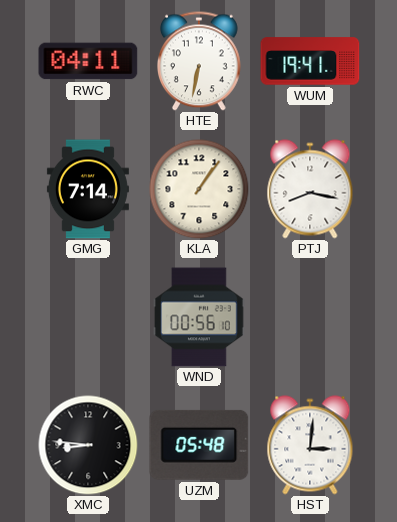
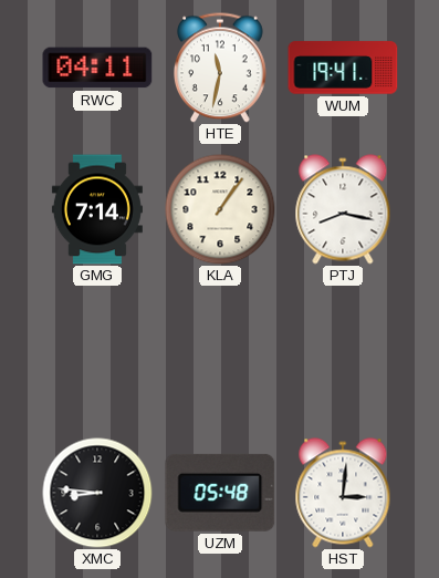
HTE: 6:32 -> 11:32
WND: 00:56 -> none
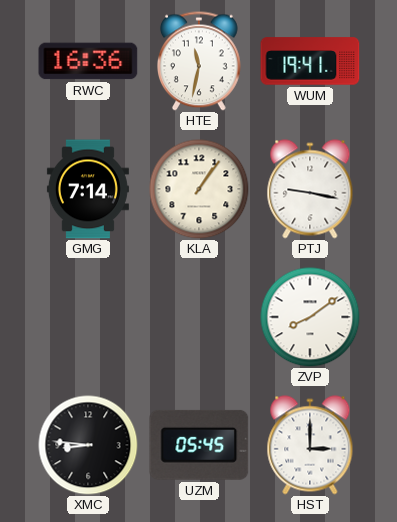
RWC: 04:11 -> 16:36
PTJ: 8:17 -> 9:17
ZVP: none -> 8:09
UZM: 05:48 -> 05:45
HST: 3:01 -> 3:00
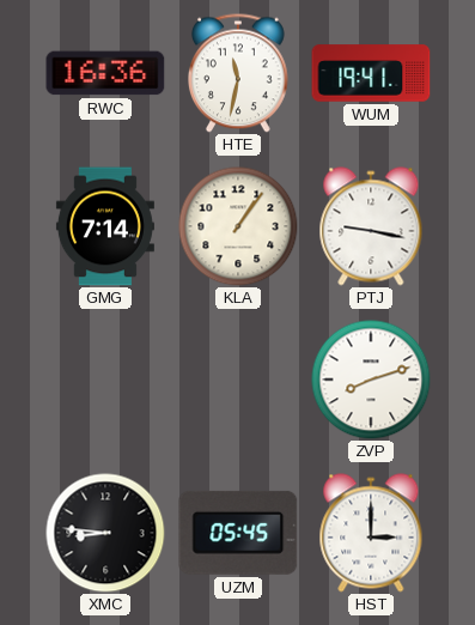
ZVP: 8:09 -> 8:12
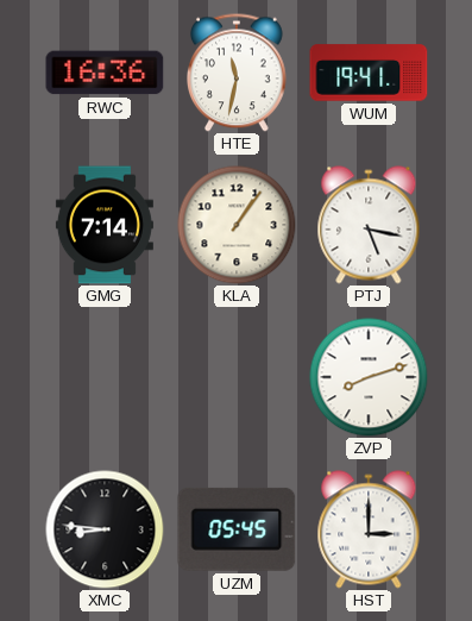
PTJ: 9:17 -> 5:17
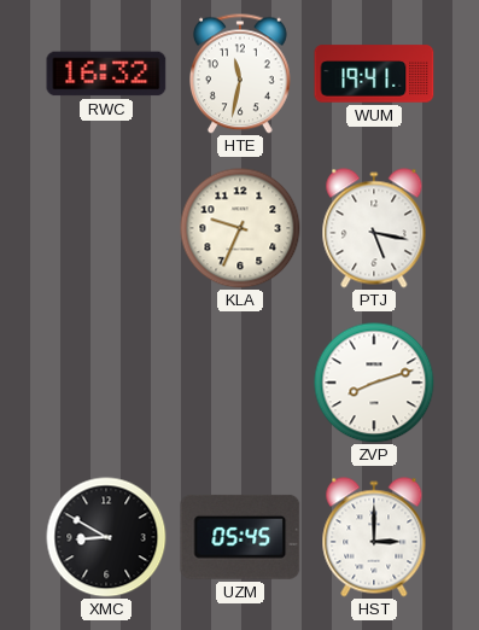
RWC: 16:36 -> 16:32
GMG: 7:14 -> none
KLA: 1:06 -> 9:34
XMC: 8:46 -> 8:50
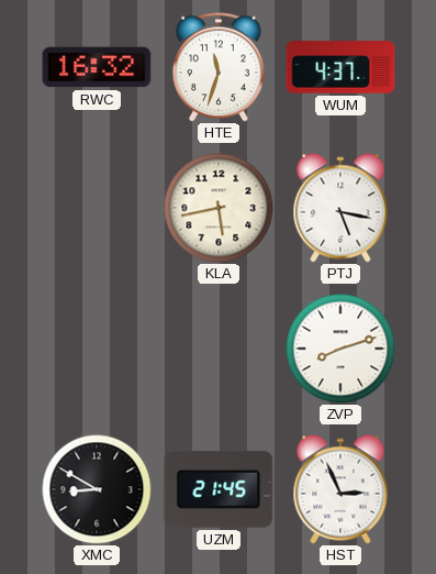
HTE: 11:32 -> 11:33
WUM: 19:41 -> 4:37
KLA: 9:34 -> 5:43
UZM: 05:45 -> 21:45
HST: 3:00 -> 2:56
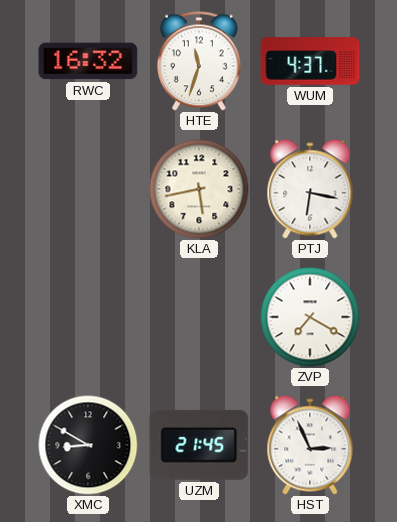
PTJ: 5:17 -> 6:17
ZVP: 8:12 -> 7:20
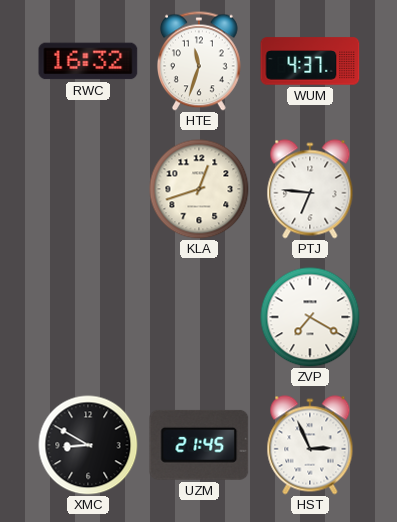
KLA: 5:43 -> 12:42
PTJ: 6:17 -> 6:46
